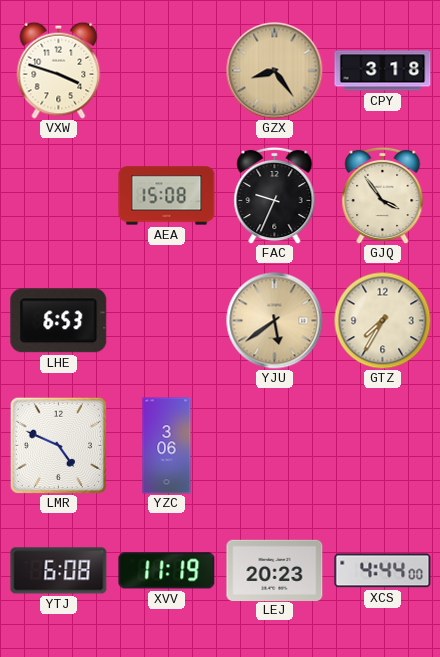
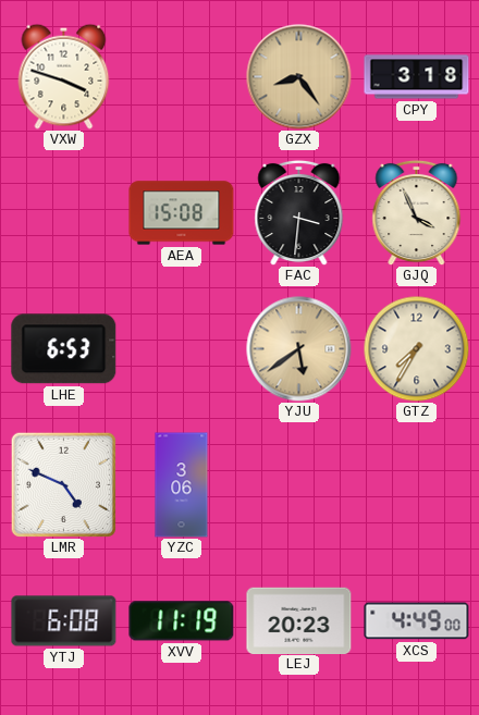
FAC: 9:34 -> 3:31
GJQ: 3:54 -> 3:56
XCS: 4:44 -> 4:49
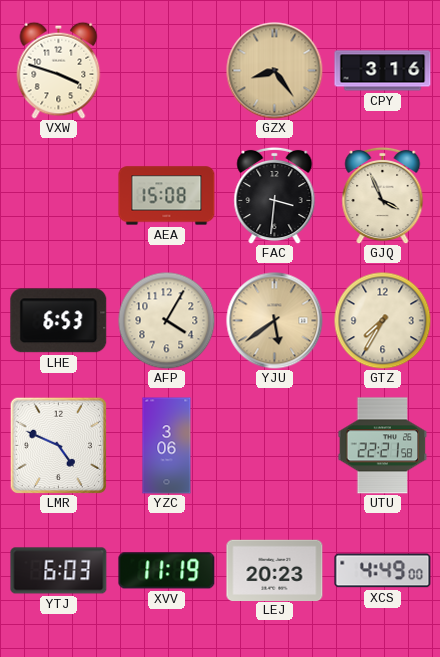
CPY: 3:18 -> 3:16
AFP: none -> 4:05
UTU: none -> 22:21
YTJ: 6:08 -> 6:03
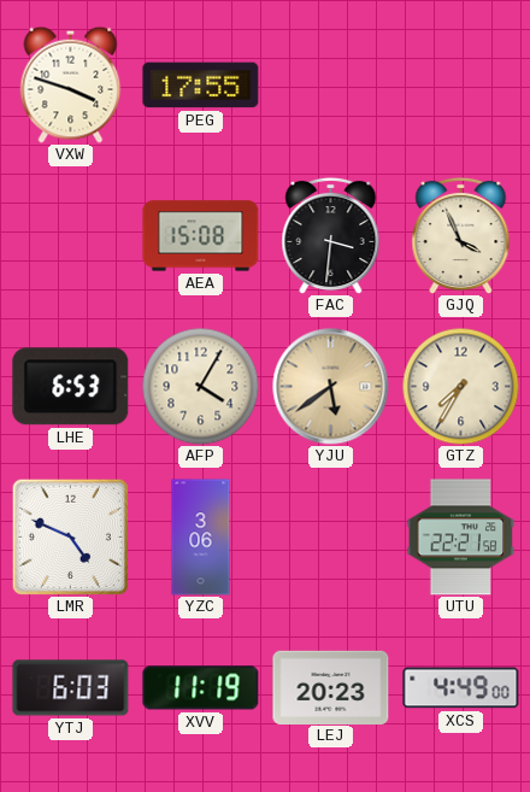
PEG: none -> 17:55
GZX: 8:24 -> none
CPY: 3:16 -> none
